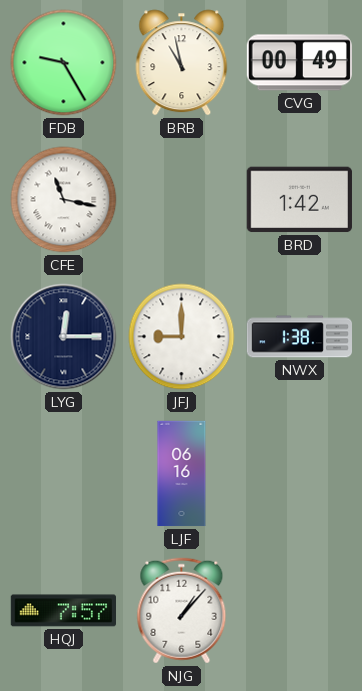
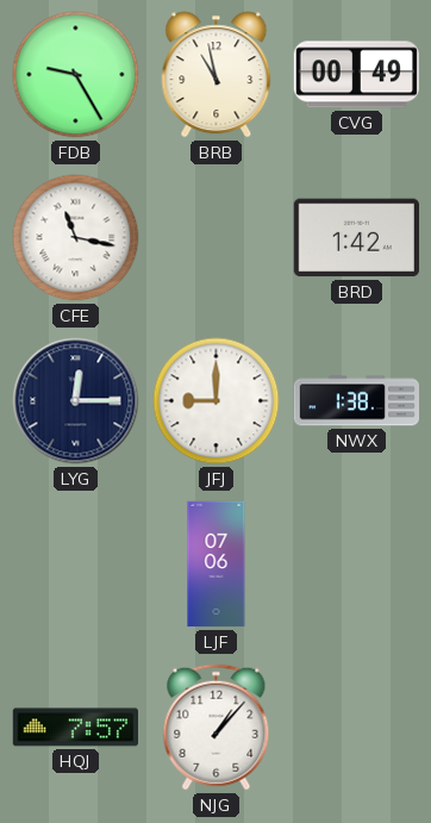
LJF: 06:16 -> 07:06
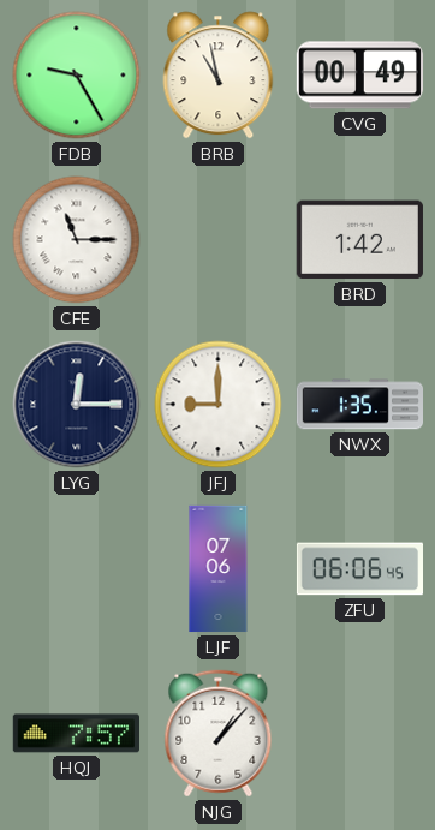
CFE: 11:17 -> 11:15
NWX: 1:38 -> 1:35
ZFU: none -> 06:06
